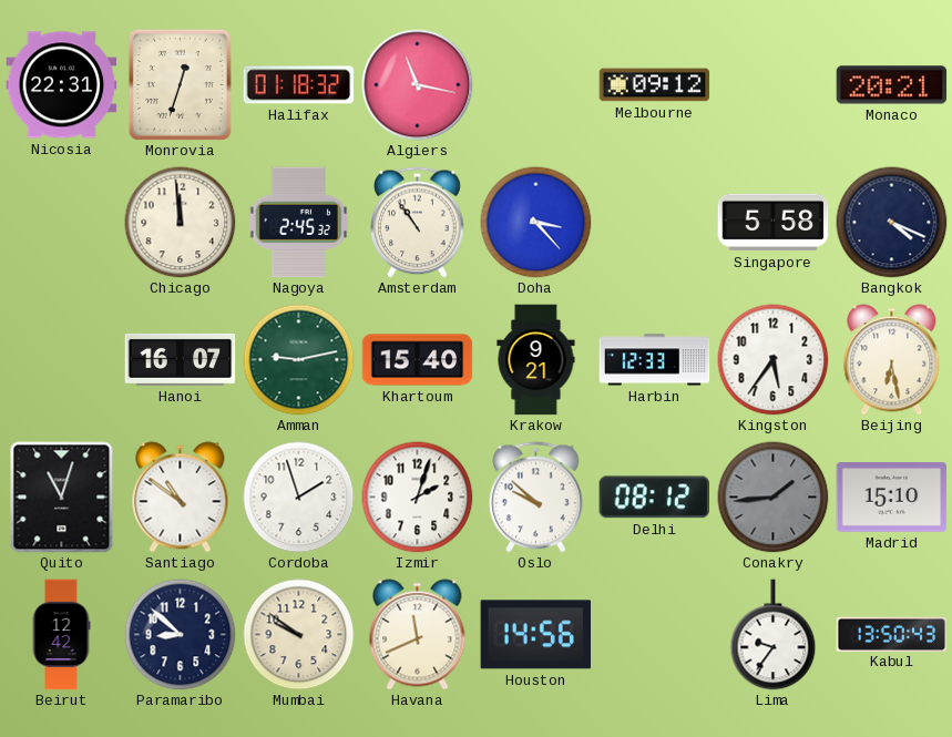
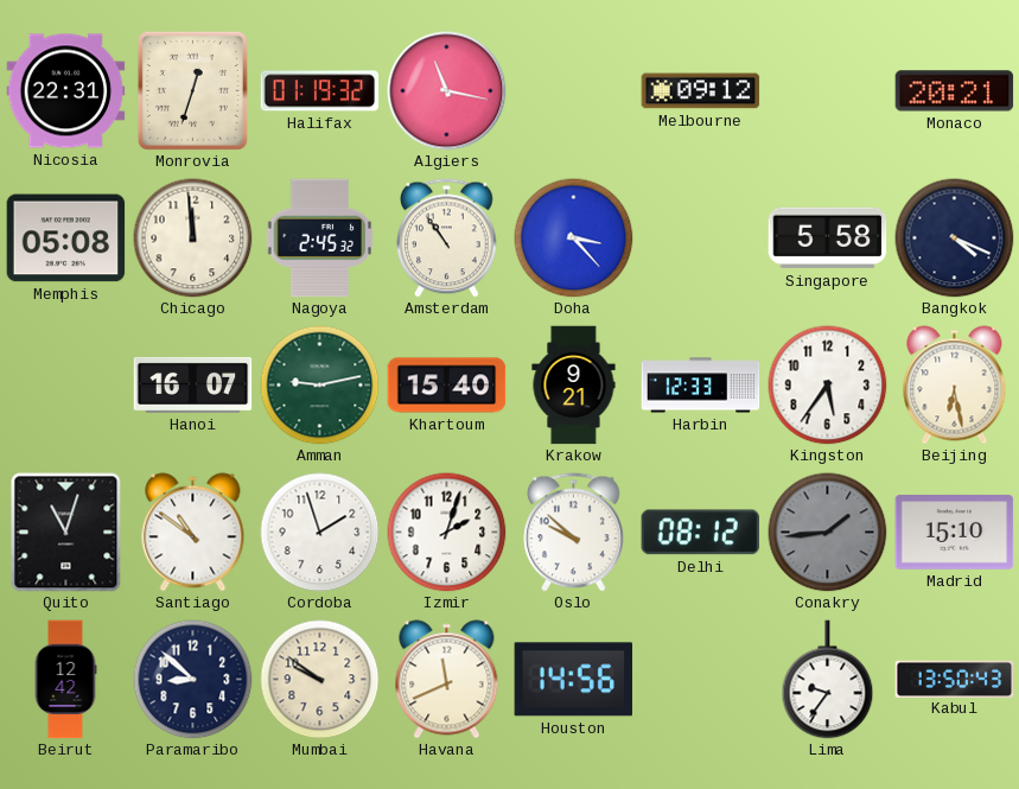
Halifax: 01:18 -> 01:19
Memphis: none -> 05:08
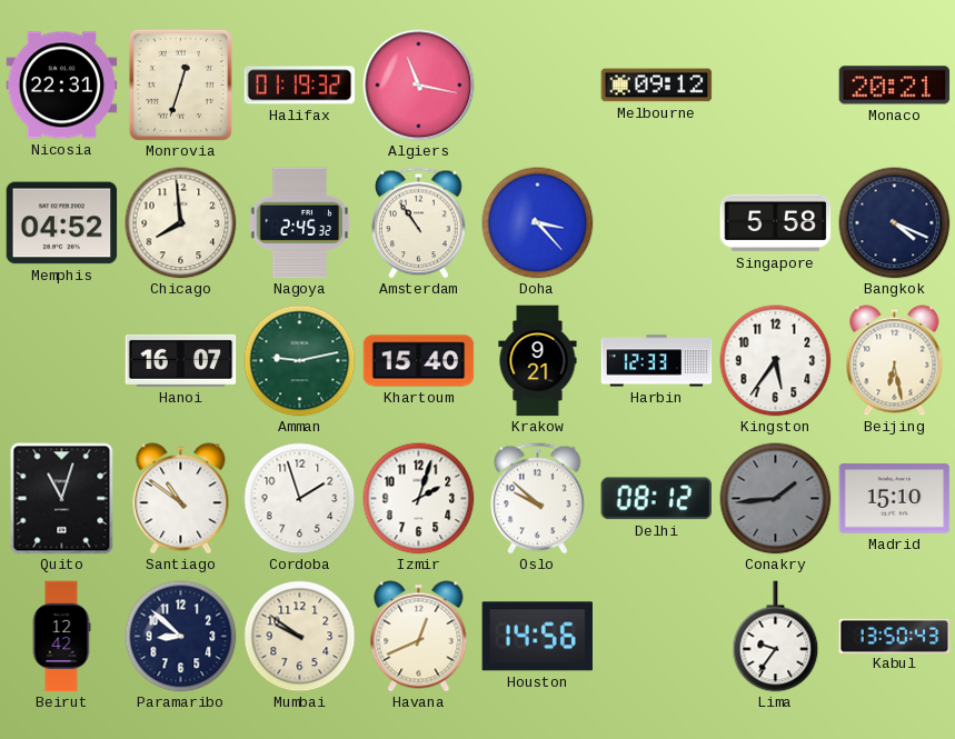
Memphis: 05:08 -> 04:52
Chicago: 11:59 -> 7:59
Havana: 11:41 -> 12:41
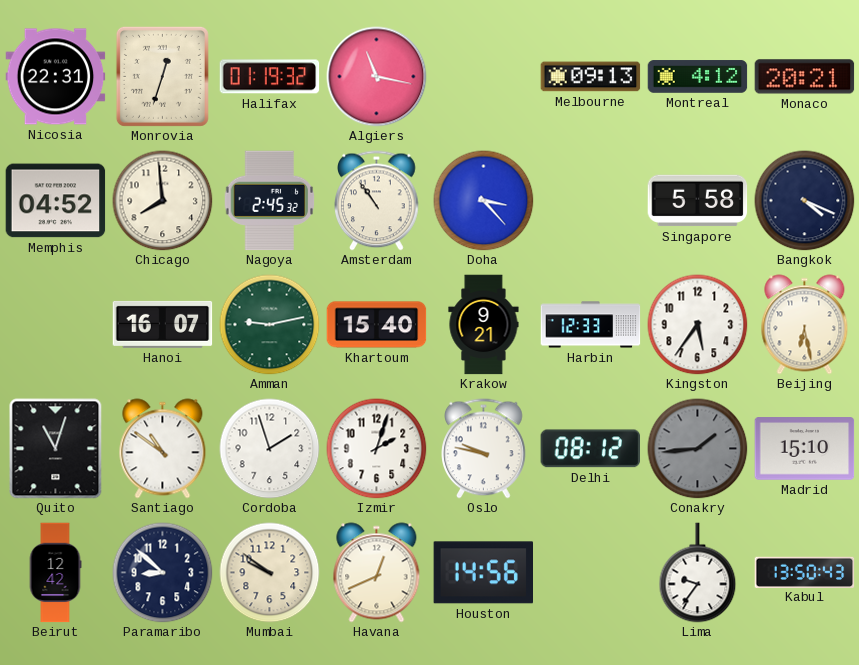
Melbourne: 09:12 -> 09:13
Montreal: none -> 4:12
Oslo: 9:52 -> 9:47
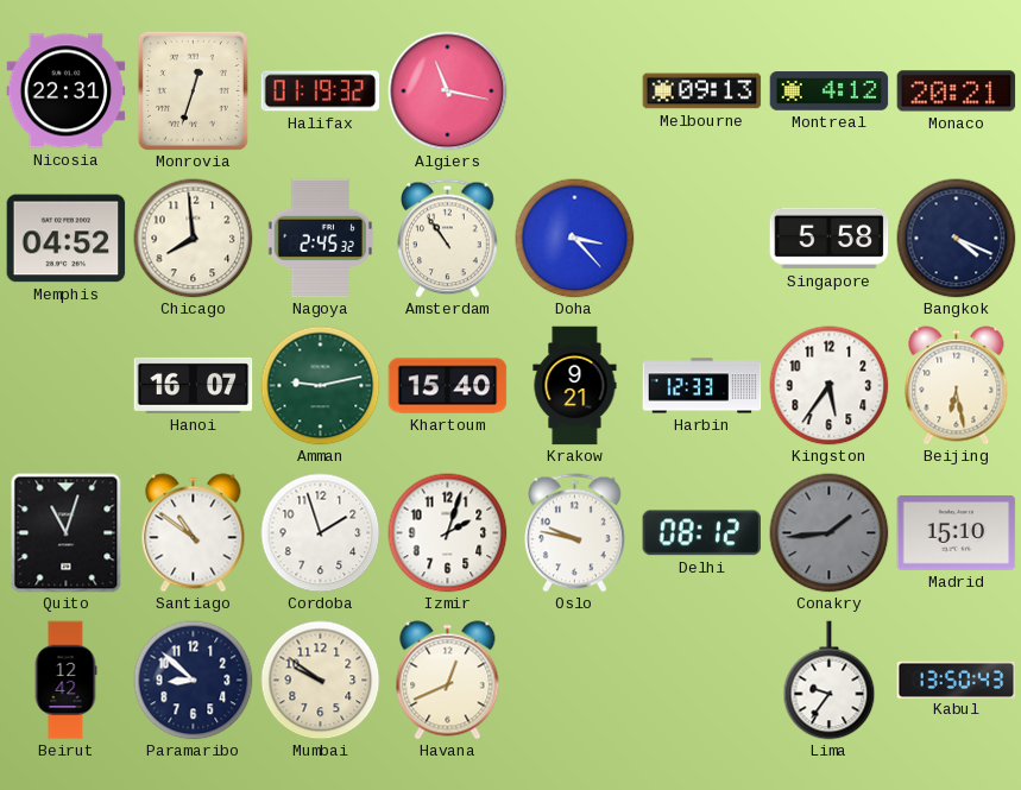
Houston: 14:56 -> none
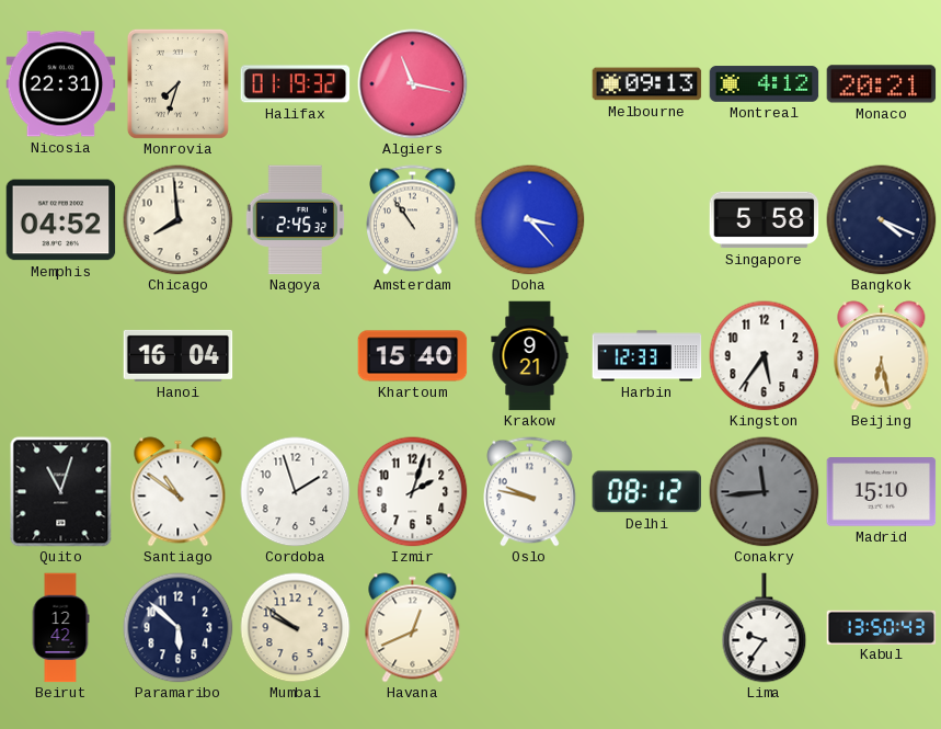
Monrovia: 12:33 -> 7:33
Hanoi: 16:07 -> 16:04
Amman: 9:13 -> none
Conakry: 1:44 -> 11:44
Paramaribo: 8:52 -> 5:52
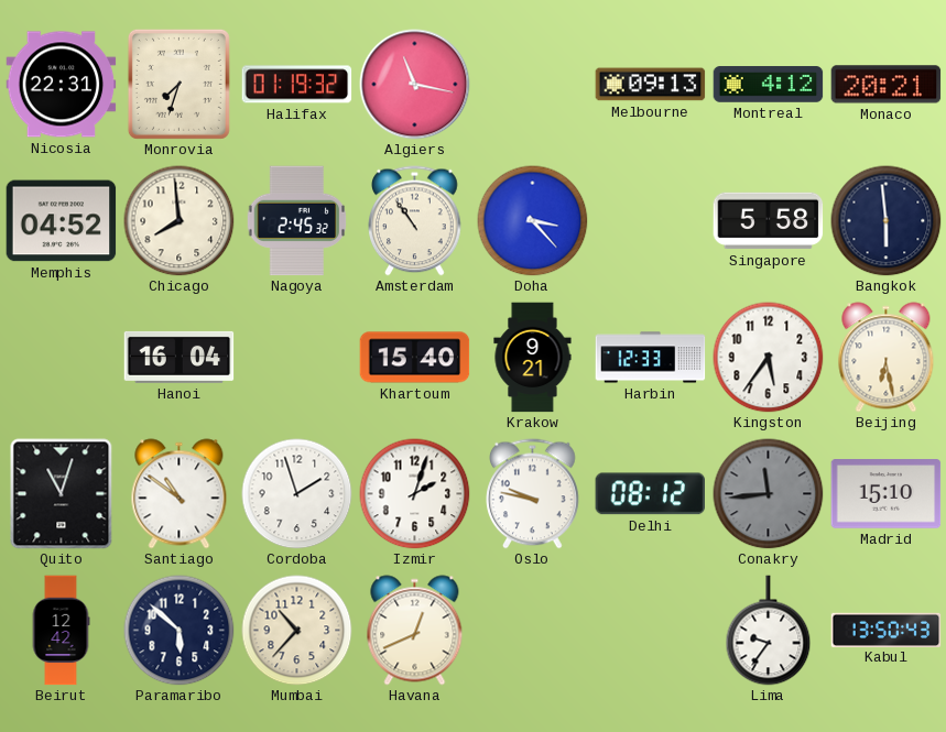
Bangkok: 4:19 -> 5:59
Mumbai: 9:51 -> 10:37
